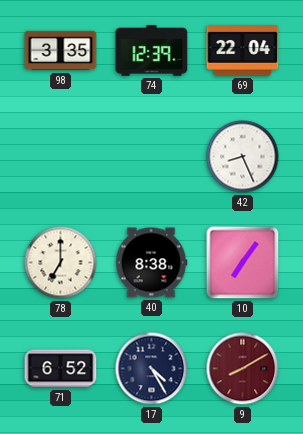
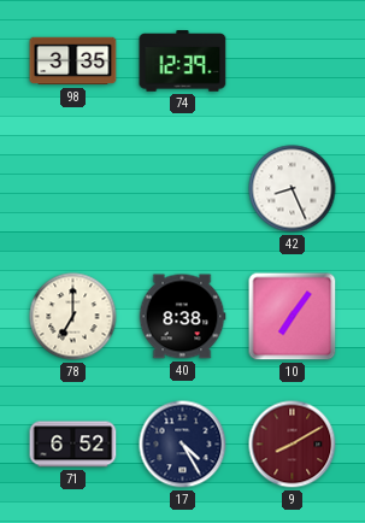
69: 22:04 -> none
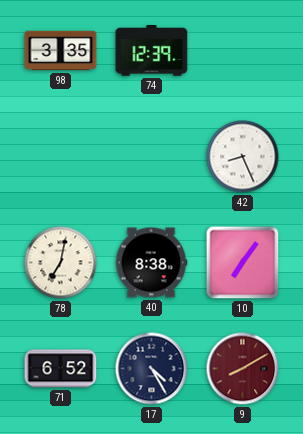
78: 7:00 -> 7:02
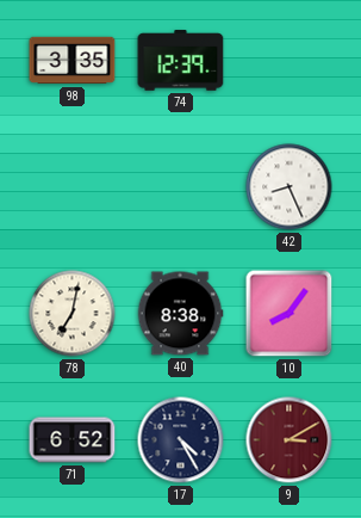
10: 7:06 -> 8:06
9: 8:10 -> 3:10
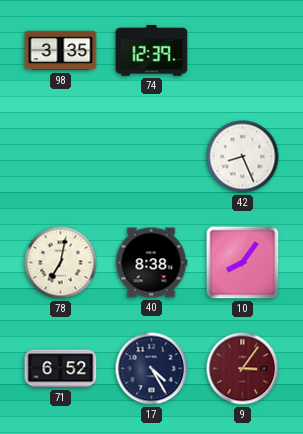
9: 3:10 -> 3:06
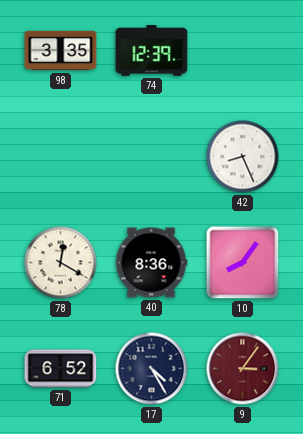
78: 7:02 -> 12:20
40: 8:38 -> 8:36
